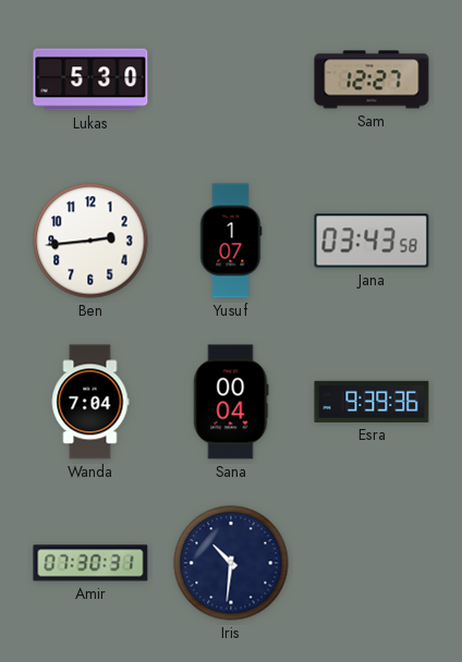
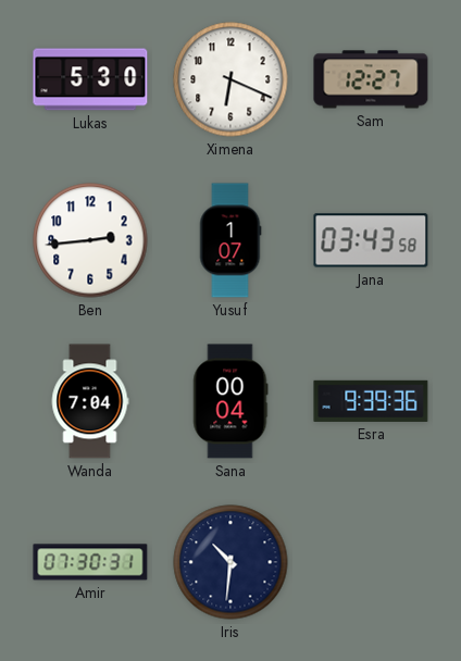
Ximena: none -> 6:19
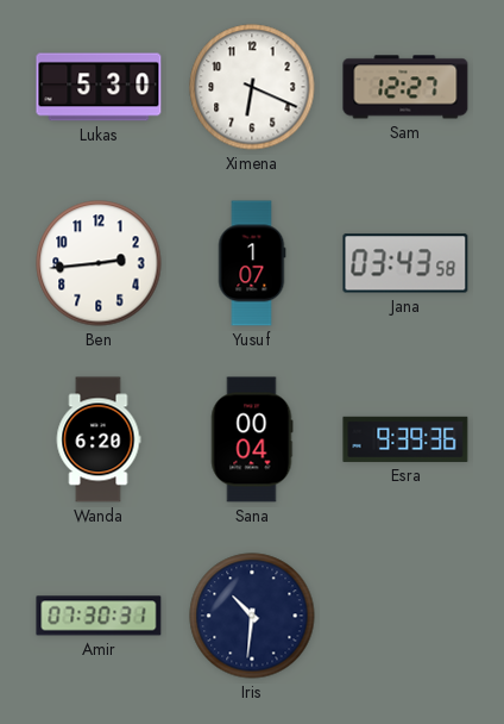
Wanda: 7:04 -> 6:20
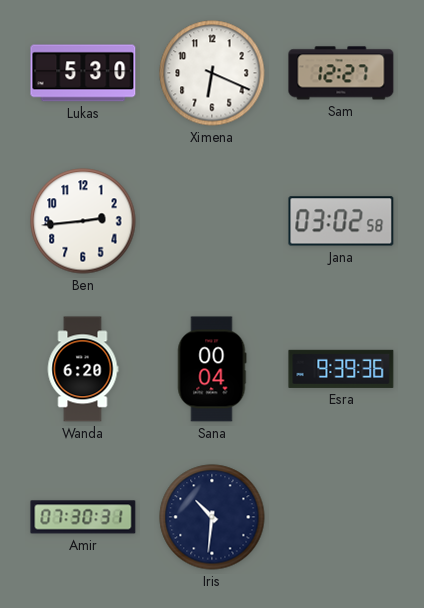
Yusuf: 1:07 -> none
Jana: 03:43 -> 03:02
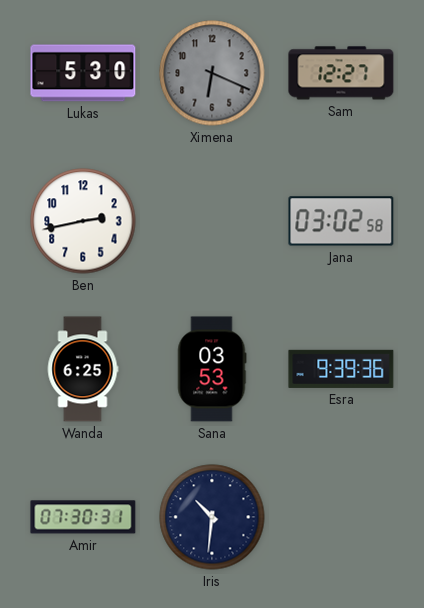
Ximena dial: white -> grey
Ben: 2:44 -> 2:43
Wanda: 6:20 -> 6:25
Sana: 00:04 -> 03:53
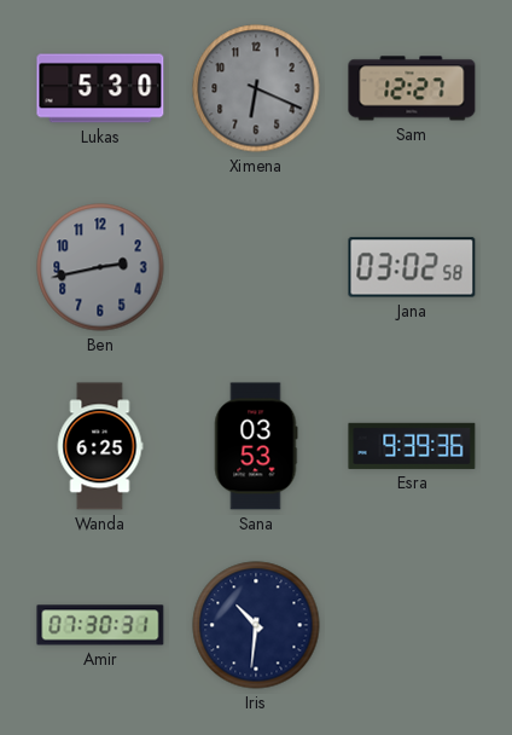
Ben dial: white -> grey
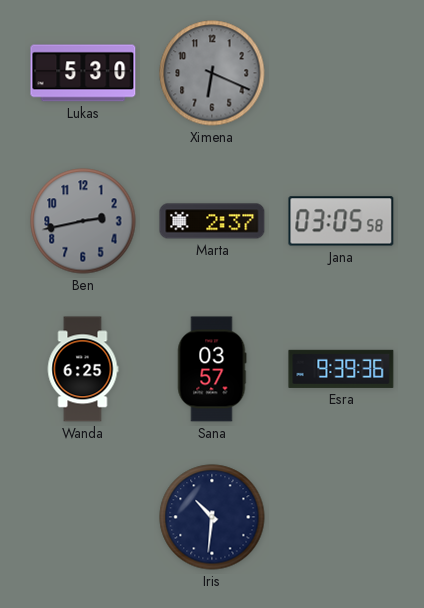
Sam: 12:27 -> none
Marta: none -> 2:37
Jana: 03:02 -> 03:05
Sana: 03:53 -> 03:57
Amir: 07:30 -> none
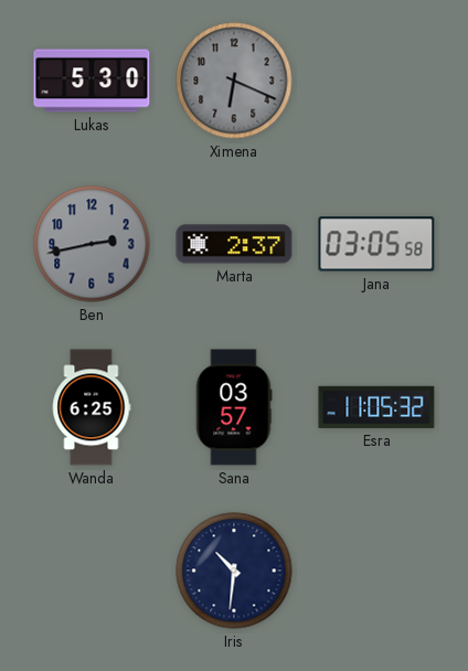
Esra: 9:39 -> 11:05
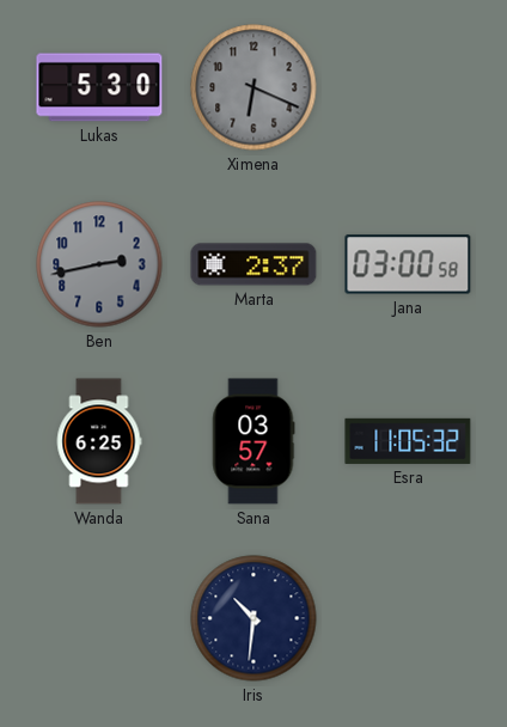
Jana: 03:05 -> 03:00
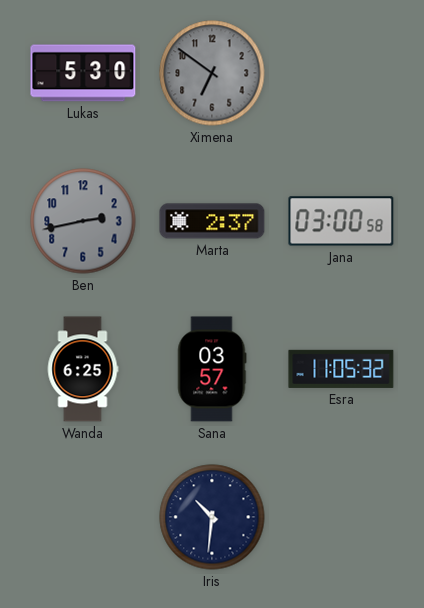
Ximena: 6:19 -> 6:51
